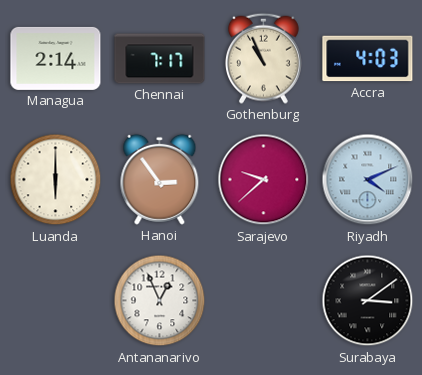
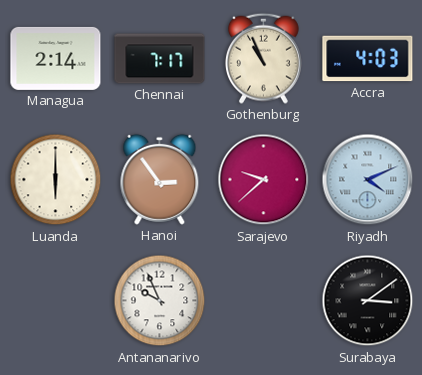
Antananarivo: 12:56 -> 9:56
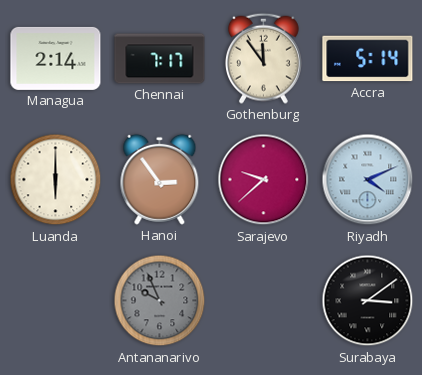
Gothenburg: 10:56 -> 11:54
Accra: 4:03 -> 5:14
Antananarivo dial: white -> grey
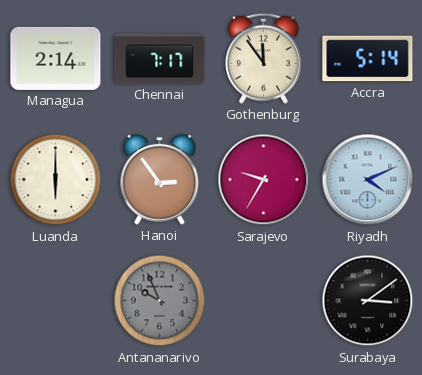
Sarajevo: 9:38 -> 9:35
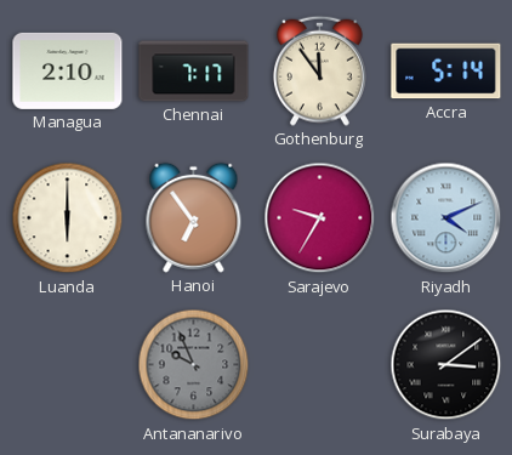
Managua: 2:14 -> 2:10
Hanoi: 2:54 -> 6:54
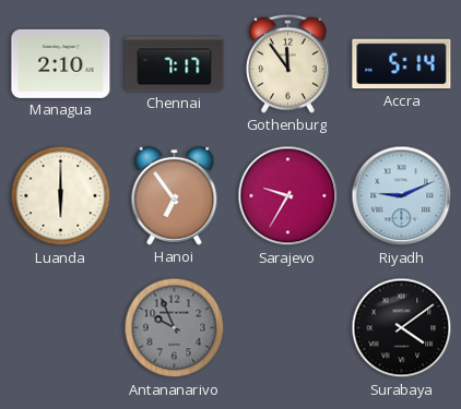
Riyadh: 4:11 -> 9:11
Surabaya: 3:09 -> 4:09
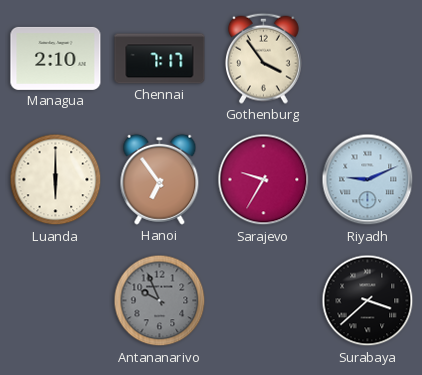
Gothenburg: 11:54 -> 3:54
Accra: 5:14 -> none
Surabaya: 4:09 -> 3:38
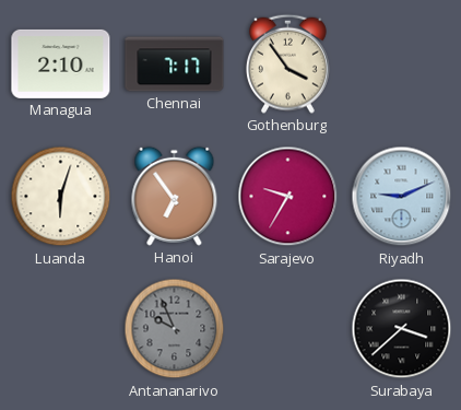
Luanda: 6:00 -> 6:03
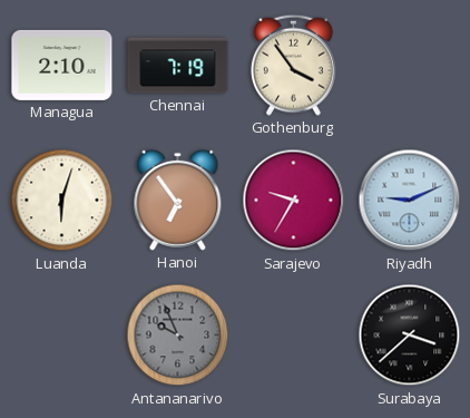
Chennai: 7:17 -> 7:19
